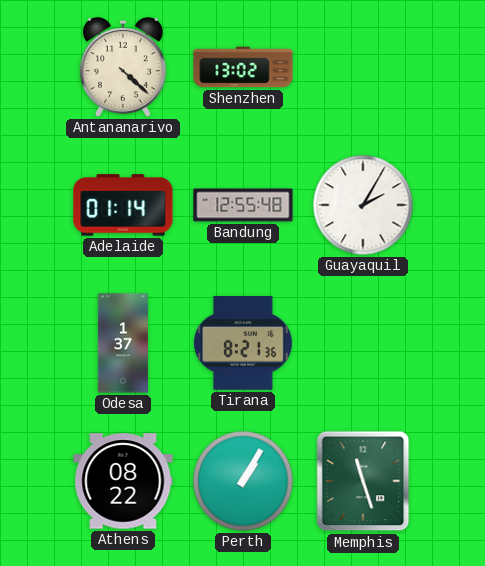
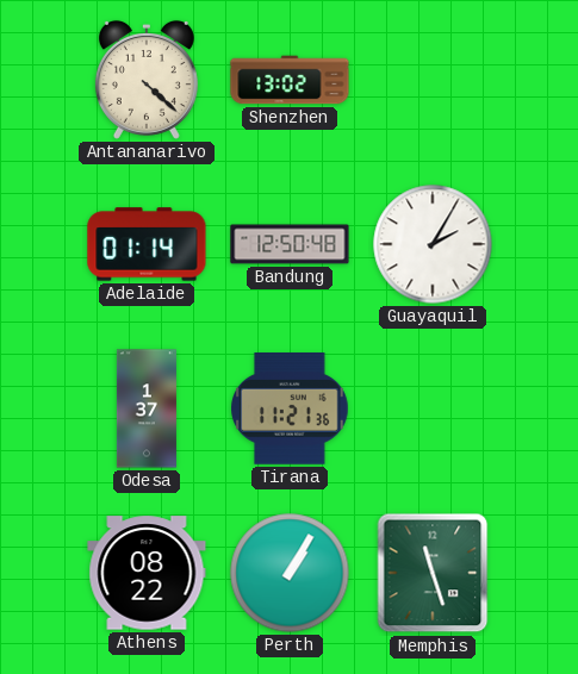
Bandung: 12:55 -> 12:50
Tirana: 8:21 -> 11:21
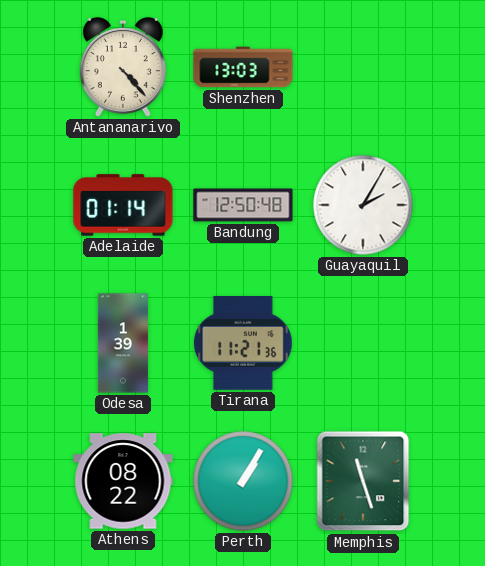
Antananarivo: 4:22 -> 4:23
Shenzhen: 13:02 -> 13:03
Odesa: 1:37 -> 1:39
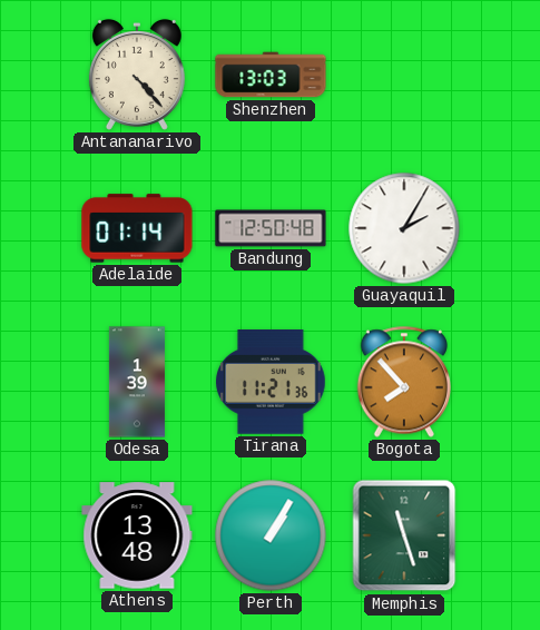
Bogota: none -> 7:53
Athens: 08:22 -> 13:48
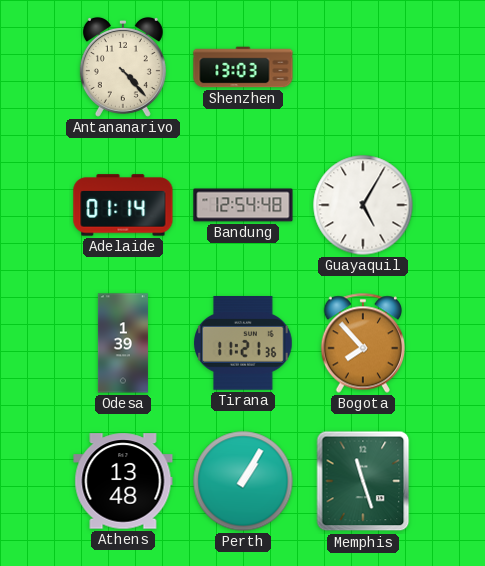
Bandung: 12:50 -> 12:54
Guayaquil: 2:05 -> 5:05
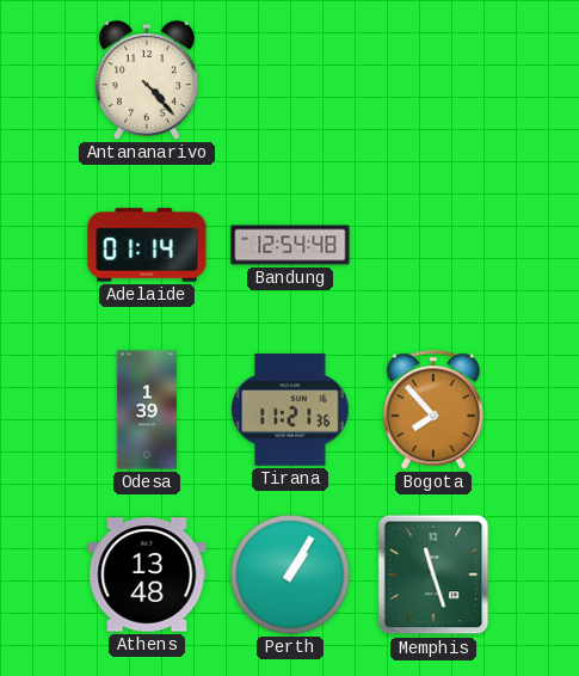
Shenzhen: 13:03 -> none
Guayaquil: 5:05 -> none
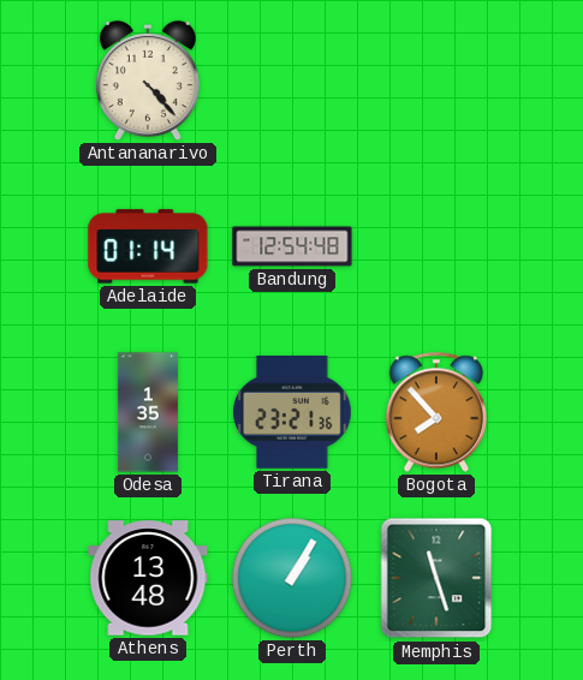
Odesa: 1:39 -> 1:35
Tirana: 11:21 -> 23:21
